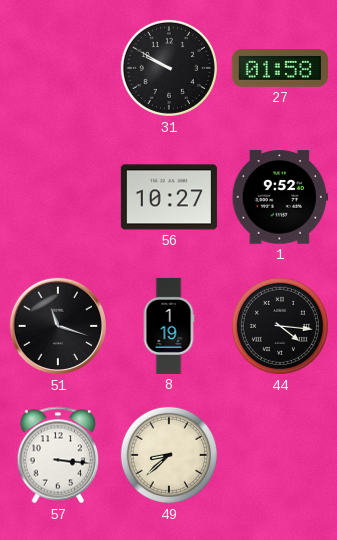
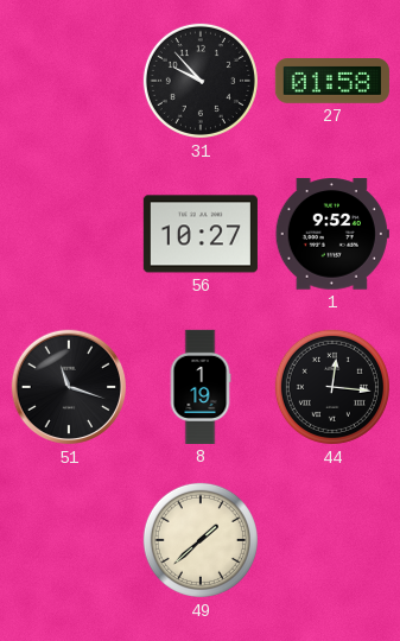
31: 9:50 -> 9:53
44: 4:16 -> 12:16
57: 3:16 -> none
49: 8:38 -> 1:38
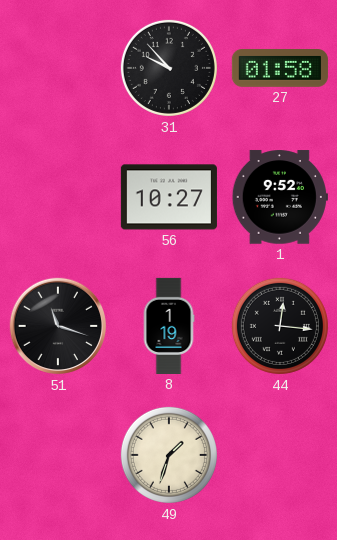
49: 1:38 -> 1:33
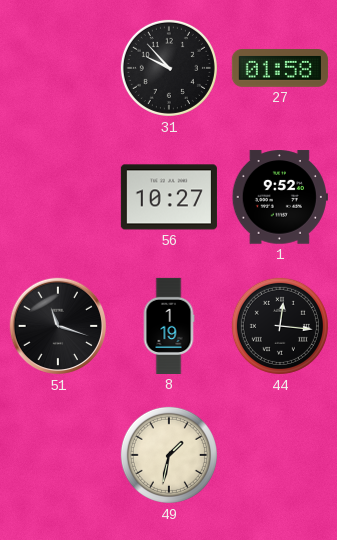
49: 1:33 -> 1:32
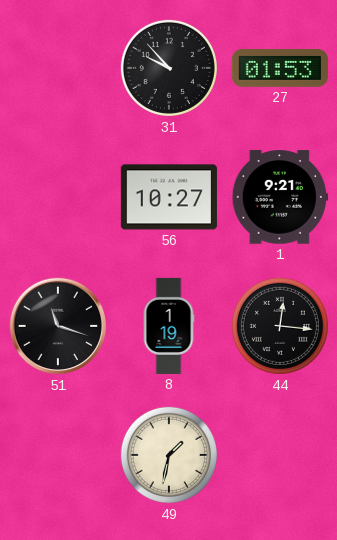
27: 01:58 -> 01:53
1: 9:52 -> 9:21
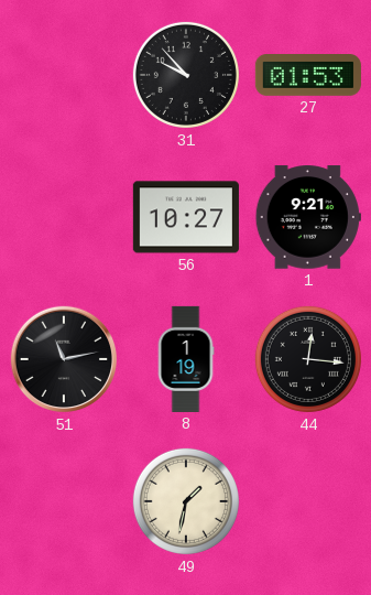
51: 11:18 -> 11:13
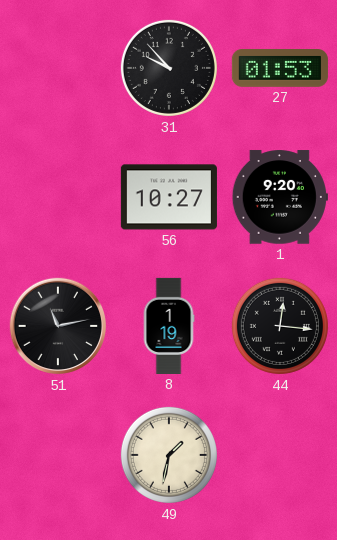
1: 9:21 -> 9:20
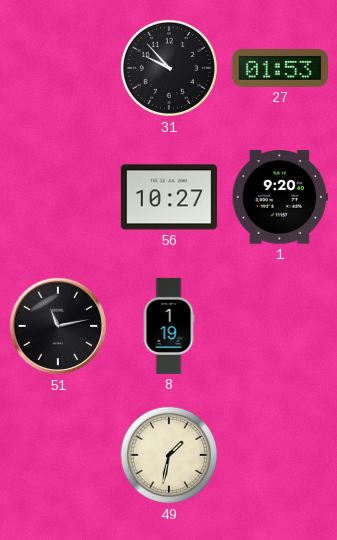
44: 12:16 -> none
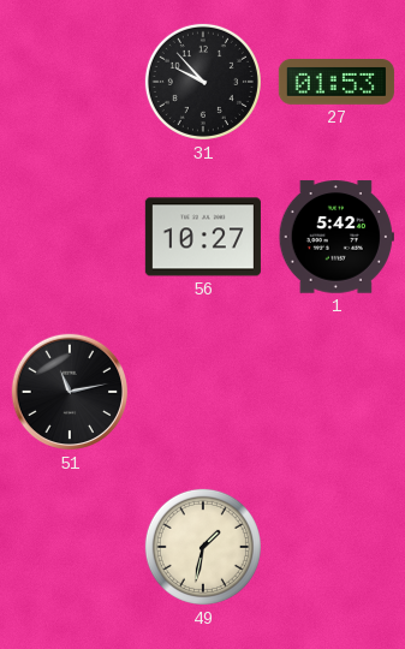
1: 9:20 -> 5:42
8: 1:19 -> none
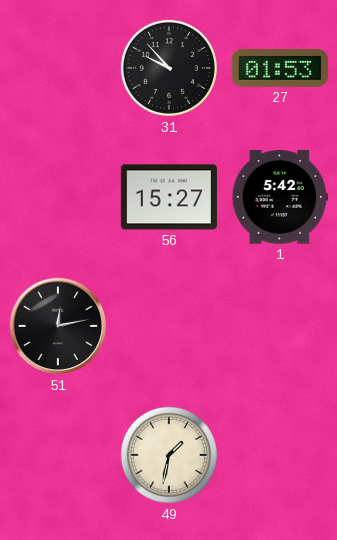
56: 10:27 -> 15:27
51: 11:13 -> 12:13
